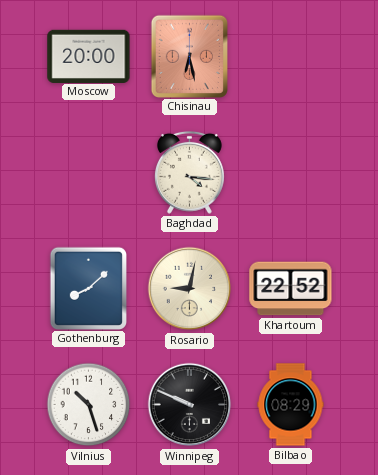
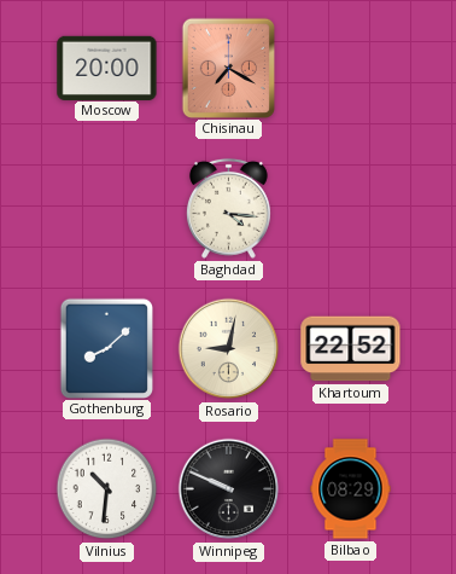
Chisinau: 6:28 -> 7:20
Vilnius: 10:27 -> 10:31
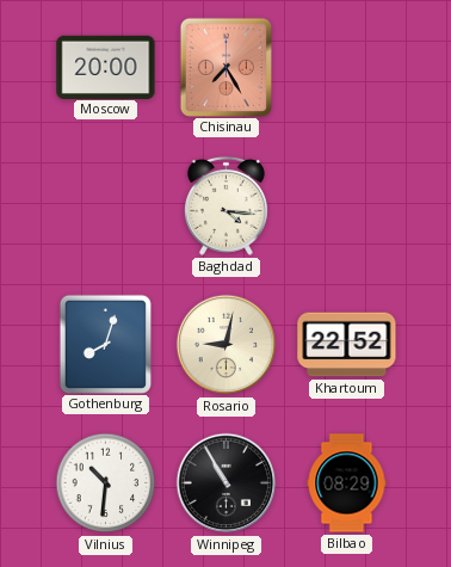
Chisinau: 7:20 -> 7:25
Gothenburg: 8:08 -> 8:03
Winnipeg: 9:49 -> 10:55
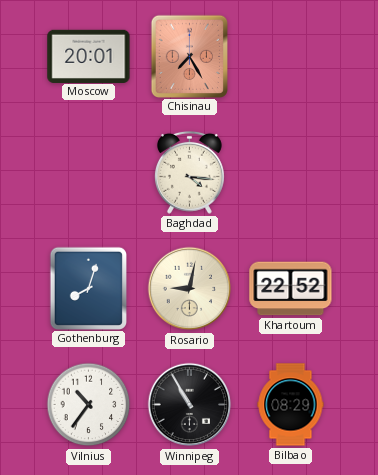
Moscow: 20:00 -> 20:01
Vilnius: 10:31 -> 10:36
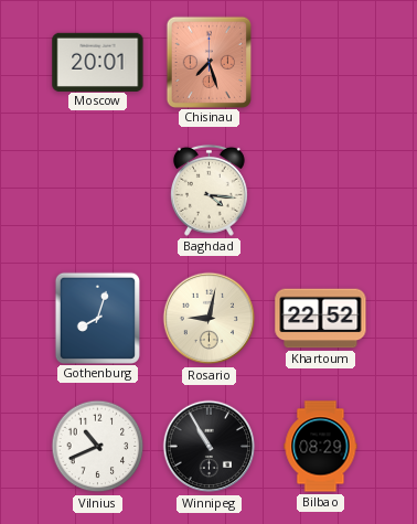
Chisinau: 7:25 -> 7:27
Vilnius: 10:36 -> 10:41
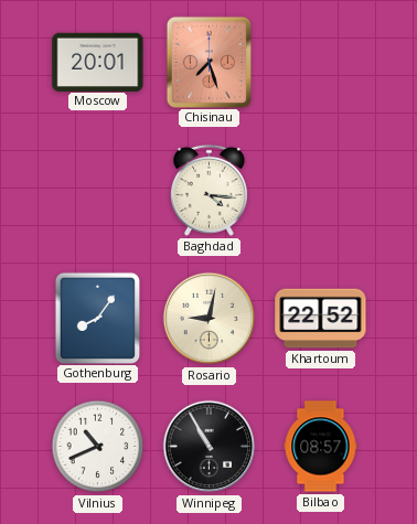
Gothenburg: 8:03 -> 8:06
Bilbao: 08:29 -> 08:57
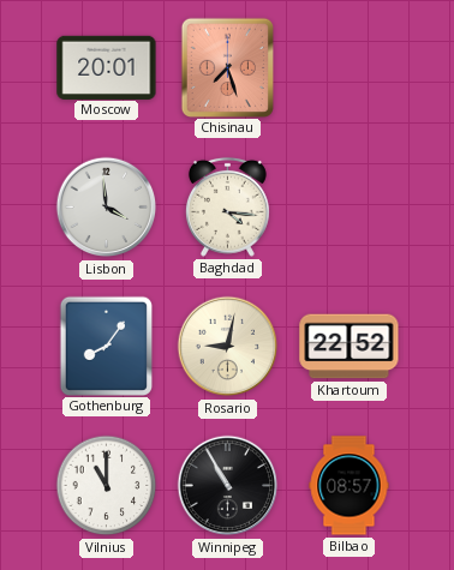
Lisbon: none -> 3:59
Vilnius: 10:41 -> 11:00
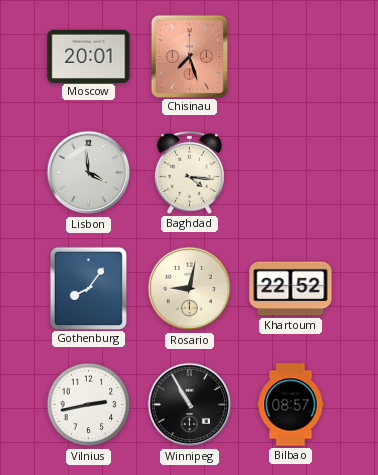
Vilnius: 11:00 -> 2:43
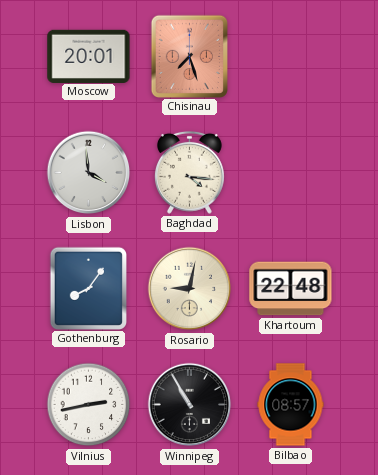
Khartoum: 22:52 -> 22:48
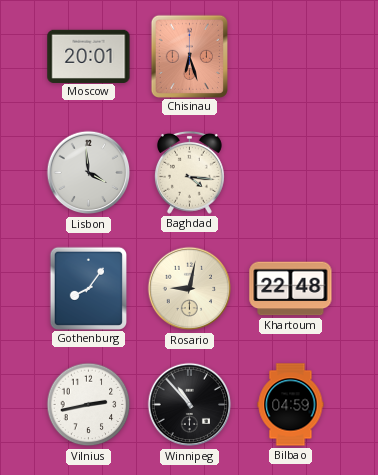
Chisinau: 7:27 -> 6:27
Winnipeg: 10:55 -> 10:53
Bilbao: 08:57 -> 04:59
